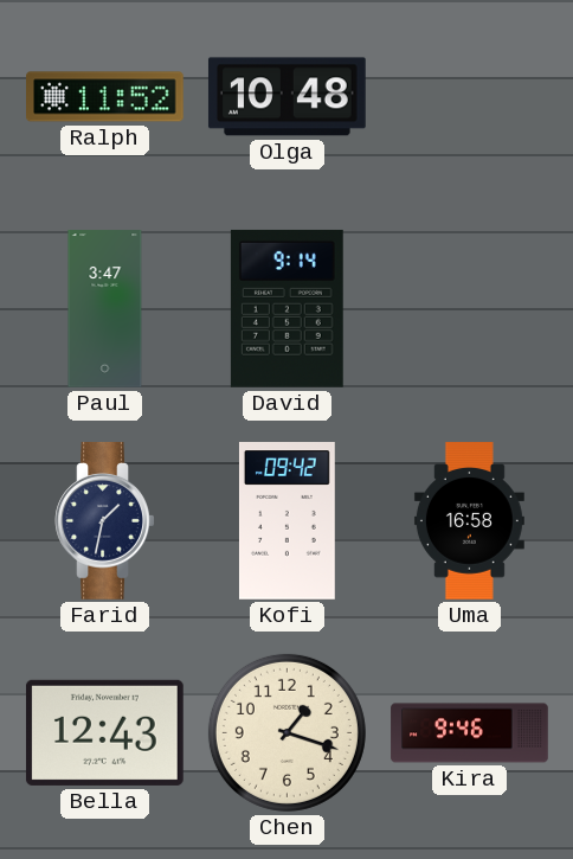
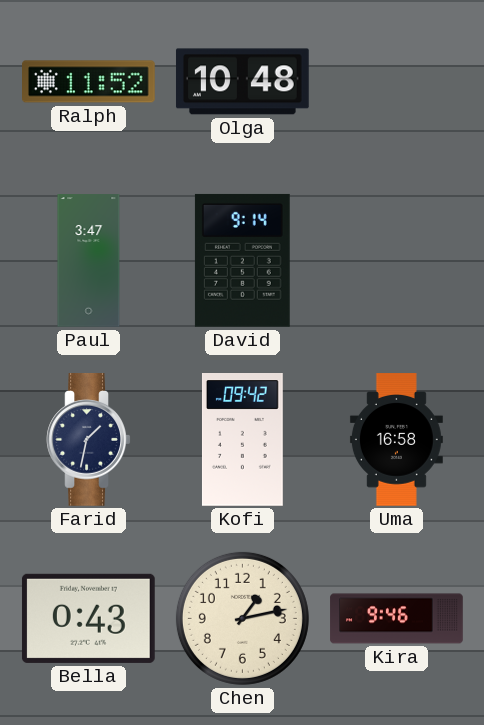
Bella: 12:43 -> 0:43
Chen: 1:18 -> 1:13
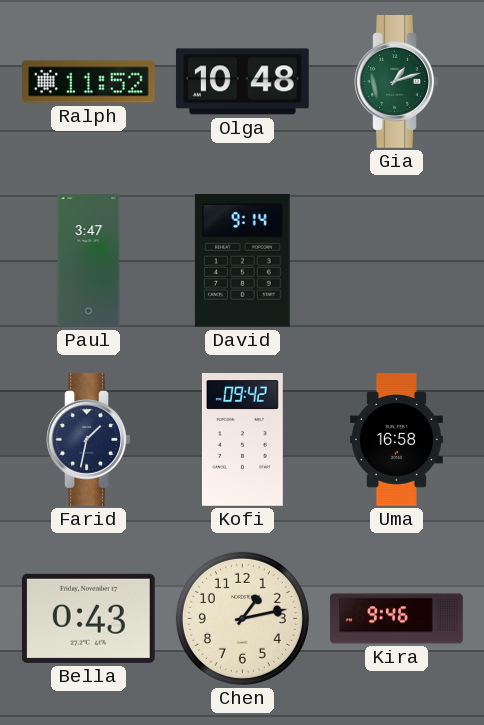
Gia: none -> 1:12
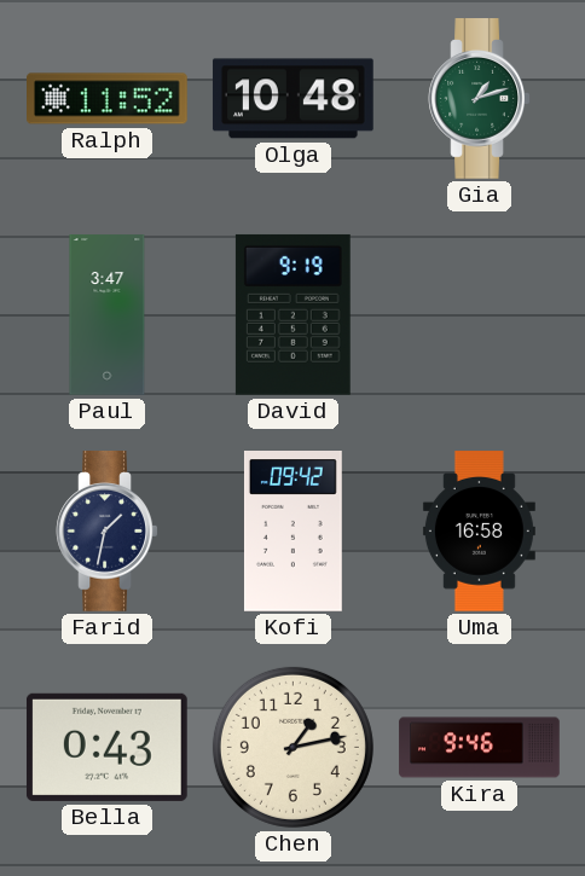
David: 9:14 -> 9:19
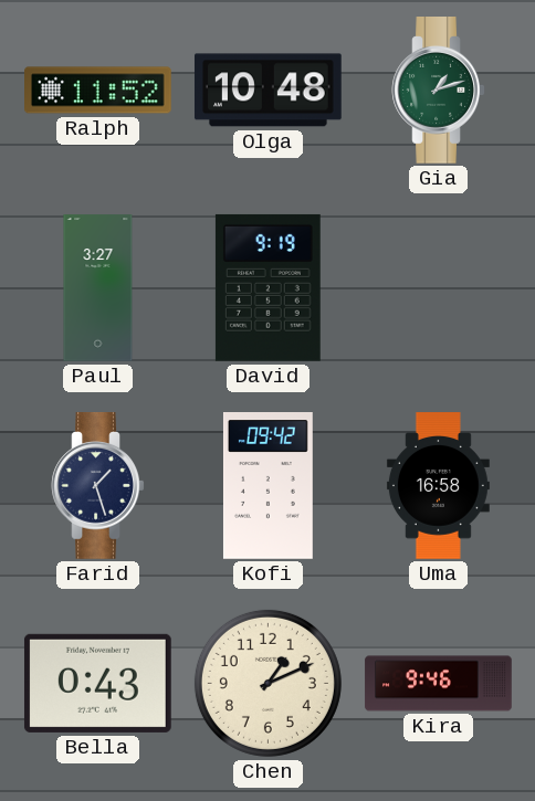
Paul: 3:47 -> 3:27
Farid: 1:32 -> 1:27
Chen: 1:13 -> 1:11
